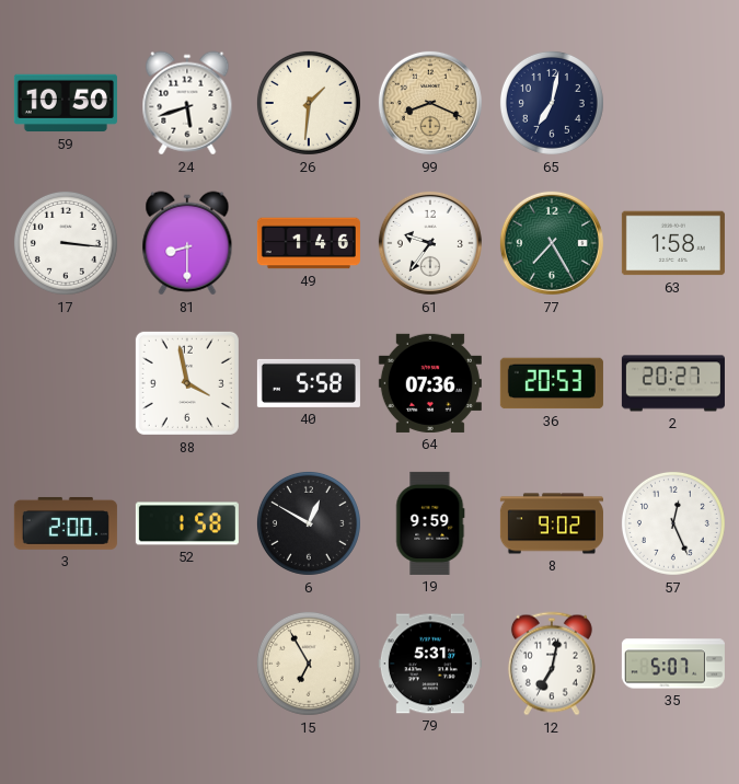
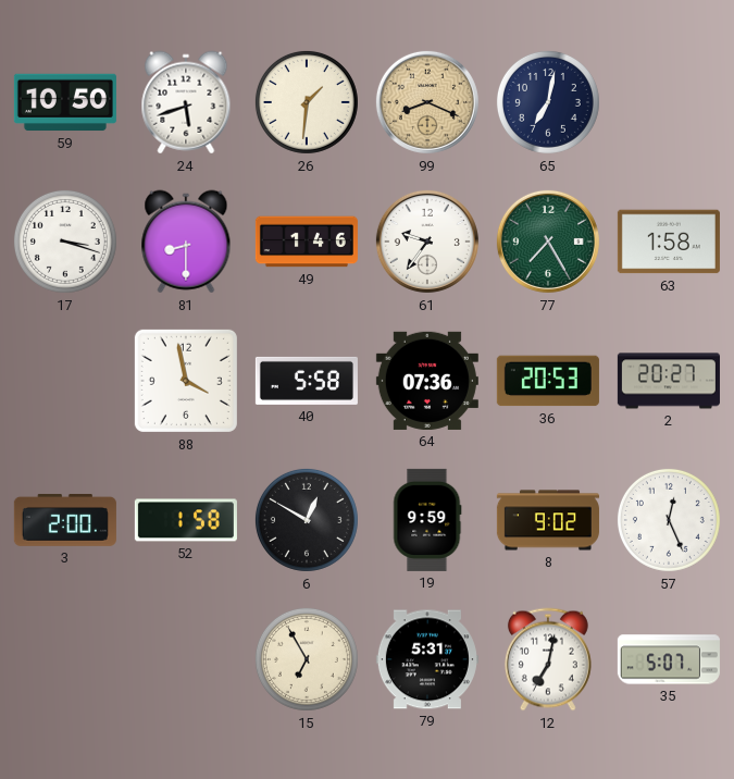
17: 3:16 -> 3:18
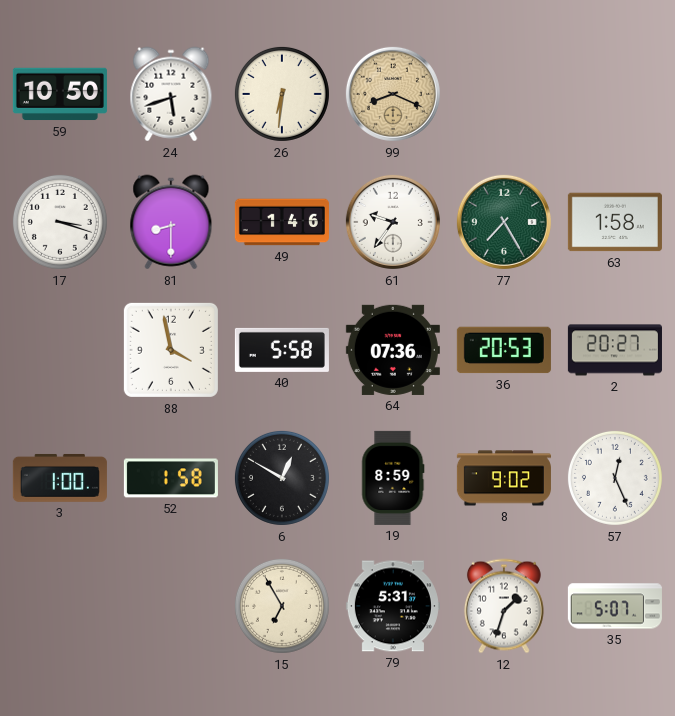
26: 1:31 -> 6:31
65: 7:02 -> none
3: 2:00 -> 1:00
19: 9:59 -> 8:59
12: 7:02 -> 1:33
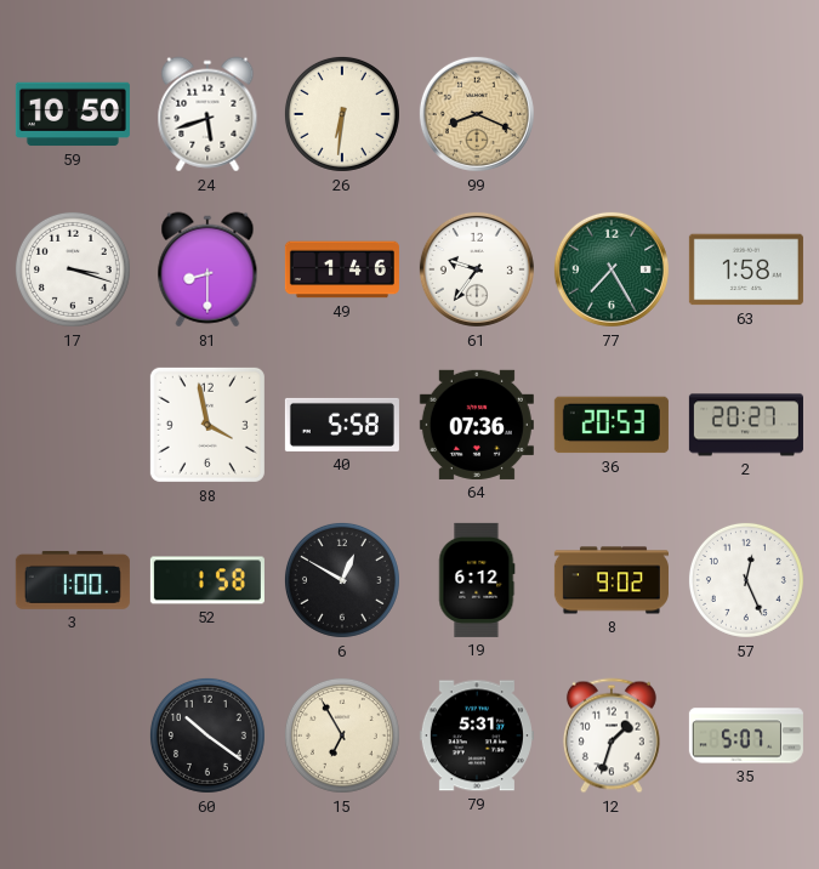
19: 8:59 -> 6:12
60: none -> 10:21
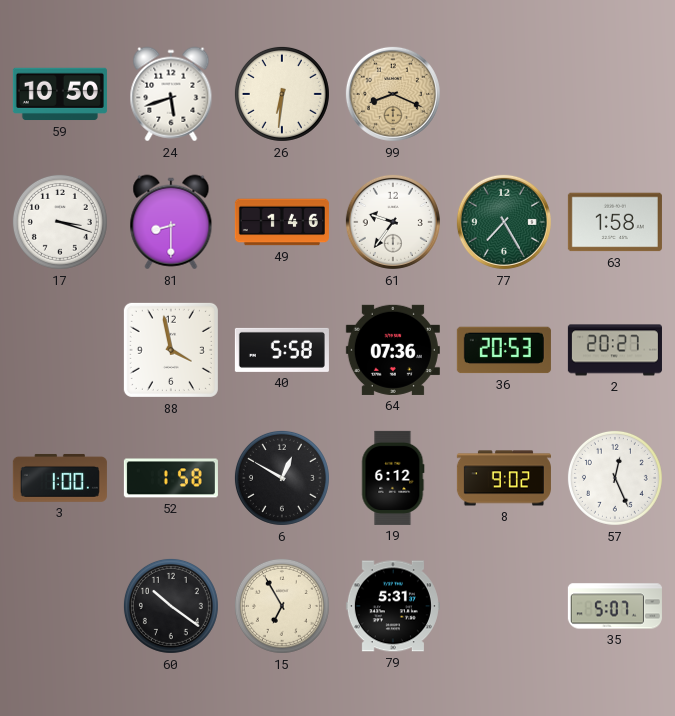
12: 1:33 -> none
